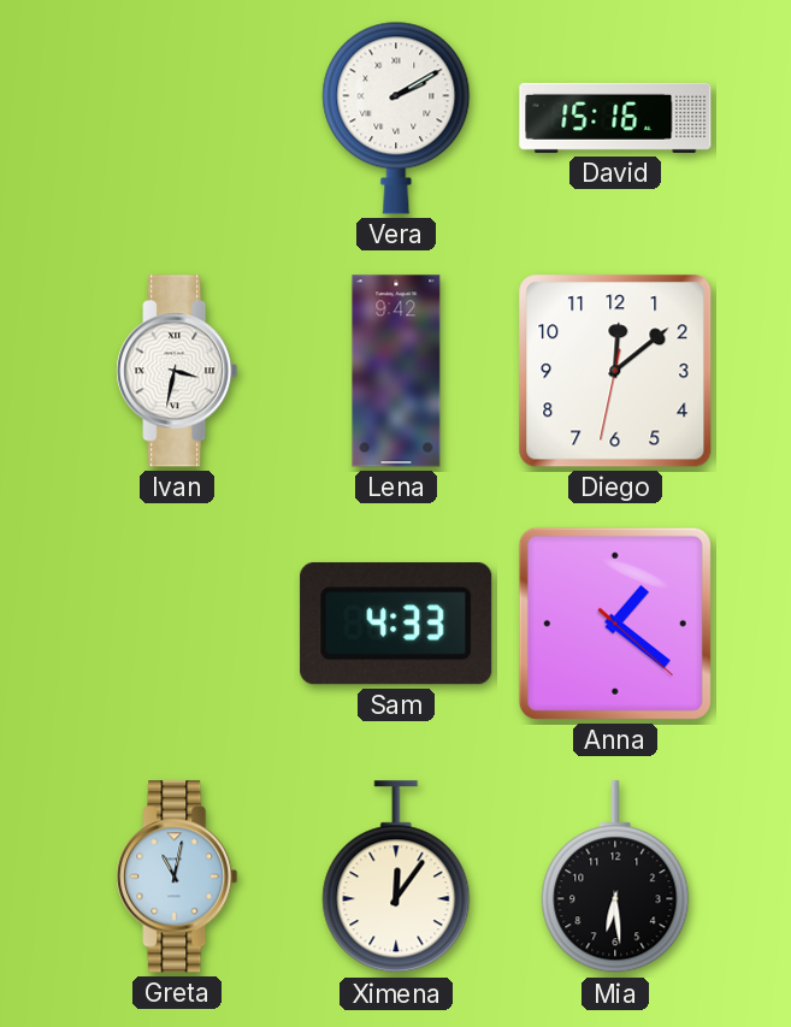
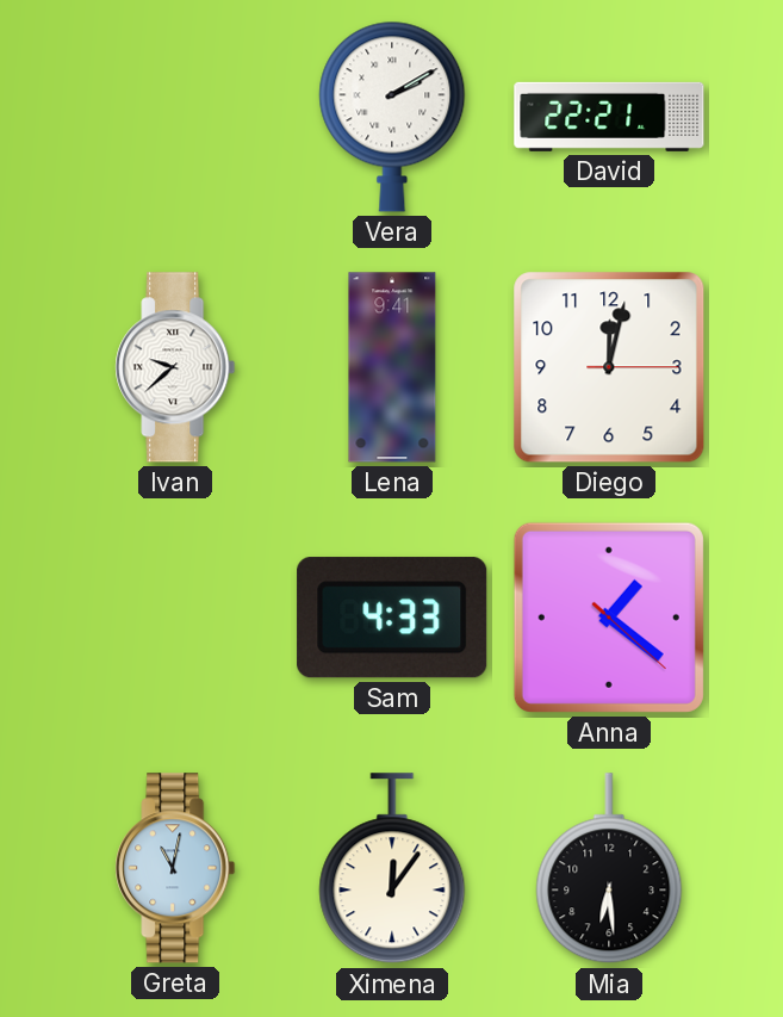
David: 15:16 -> 22:21
Ivan: 3:32 -> 9:38
Lena: 9:42 -> 9:41
Diego: 12:08 -> 12:02
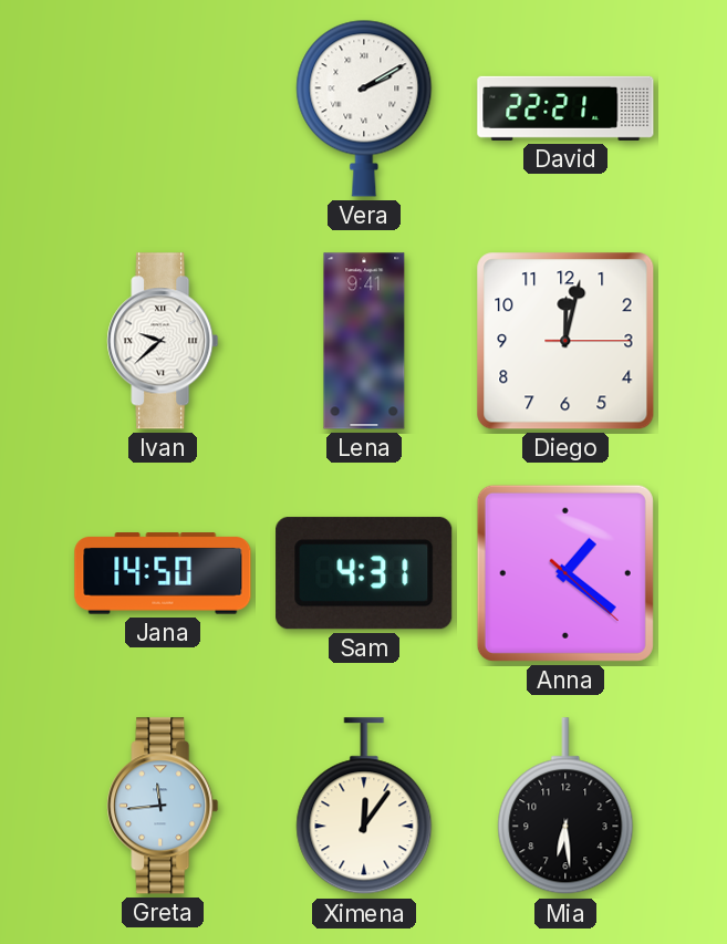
Jana: none -> 14:50
Sam: 4:33 -> 4:31
Greta: 11:02 -> 11:44
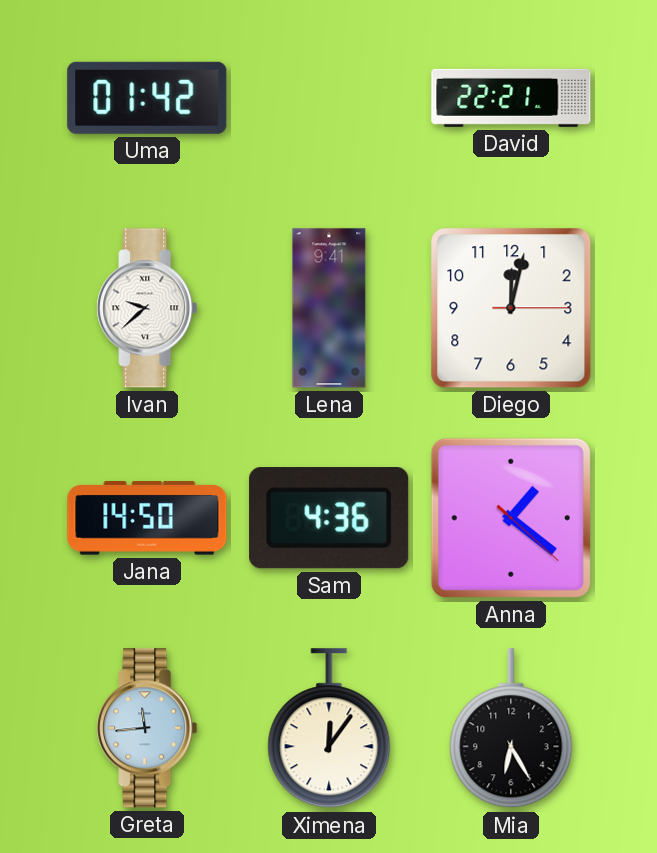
Uma: none -> 01:42
Vera: 2:10 -> none
Sam: 4:31 -> 4:36
Mia: 6:29 -> 6:25
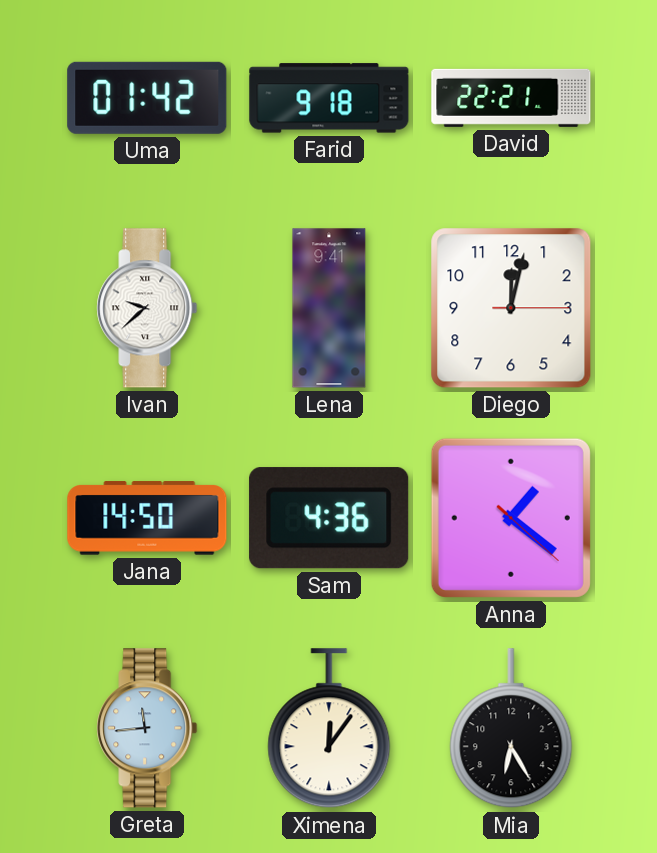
Farid: none -> 9:18
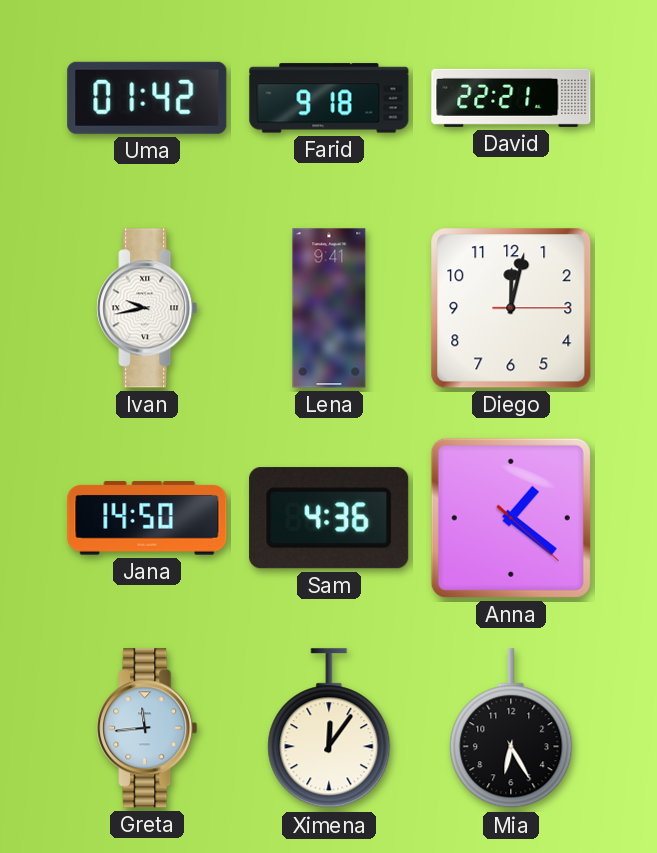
Ivan: 9:38 -> 9:43
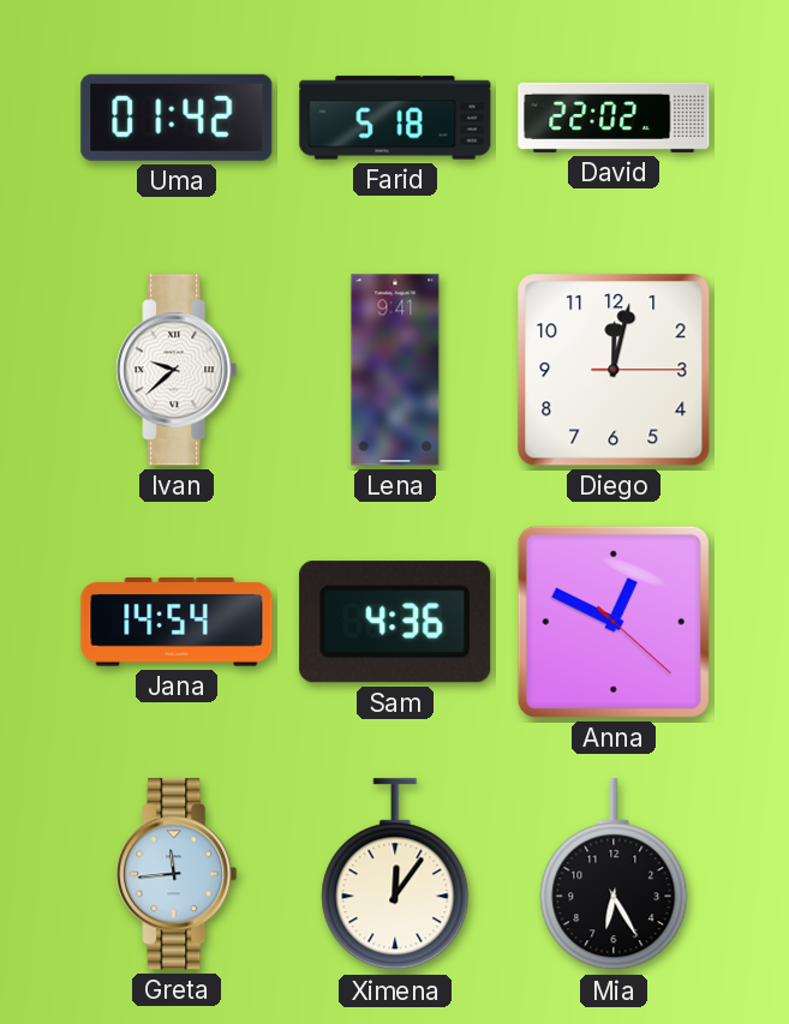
Farid: 9:18 -> 5:18
David: 22:21 -> 22:02
Ivan: 9:43 -> 9:38
Jana: 14:50 -> 14:54
Anna: 1:21 -> 12:49
